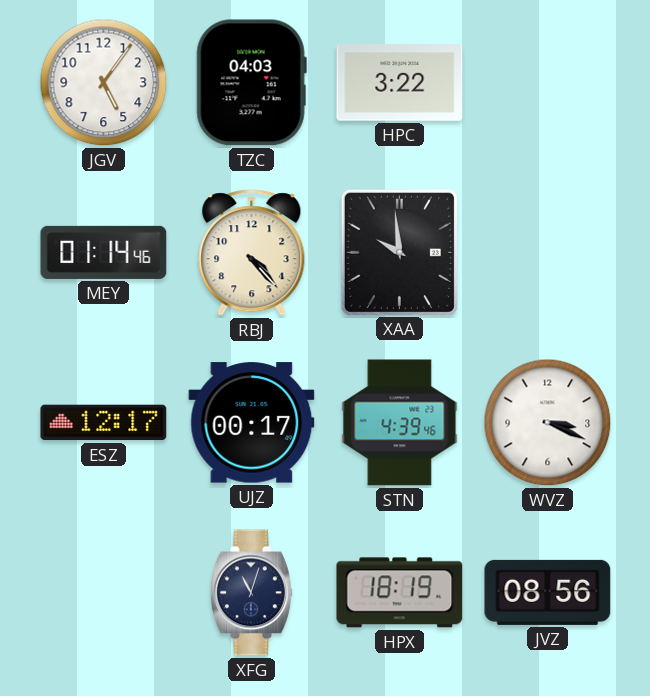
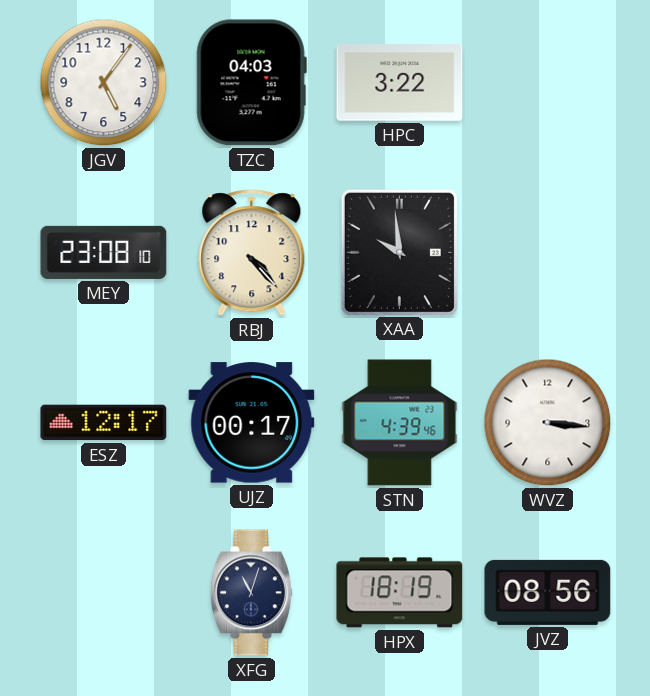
MEY: 01:14 -> 23:08
WVZ: 3:19 -> 3:16
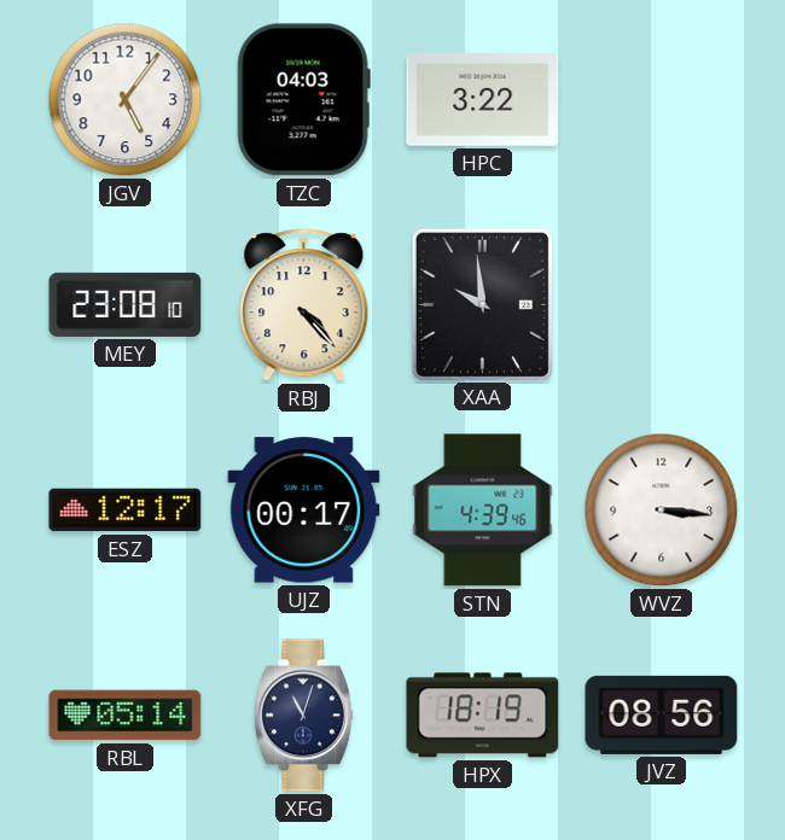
RBL: none -> 05:14
